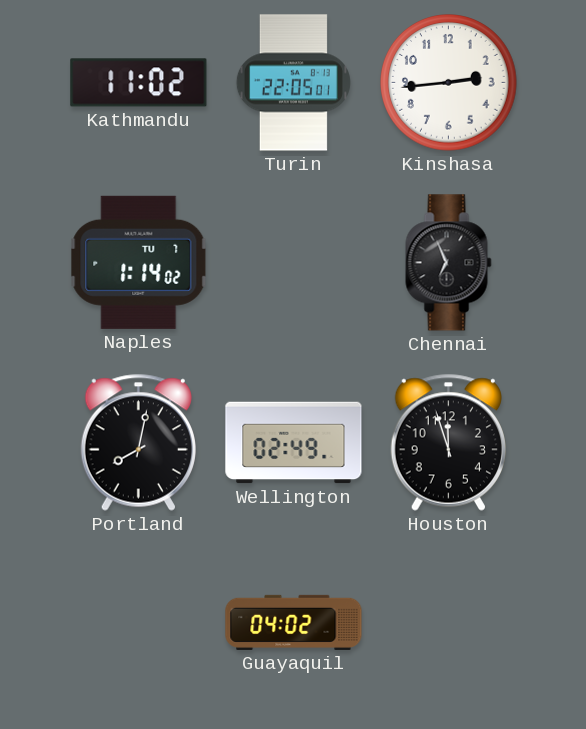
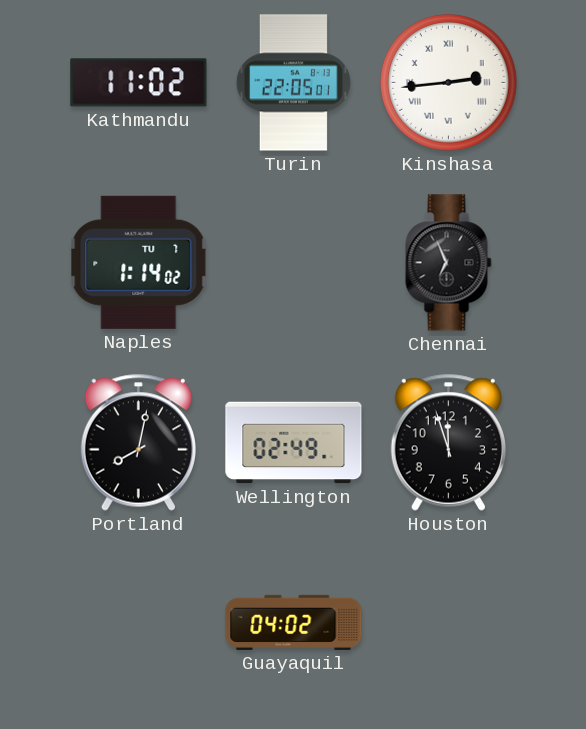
Kinshasa numerals: Arabic -> Roman
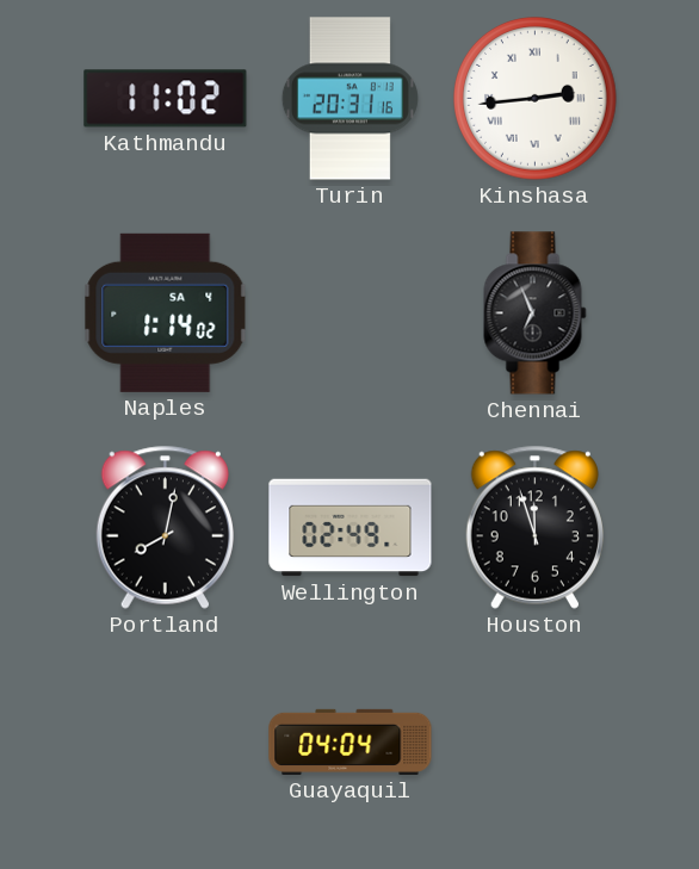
Turin: 22:05 -> 20:31
Naples date: TU 7 -> SA 4
Guayaquil: 04:02 -> 04:04
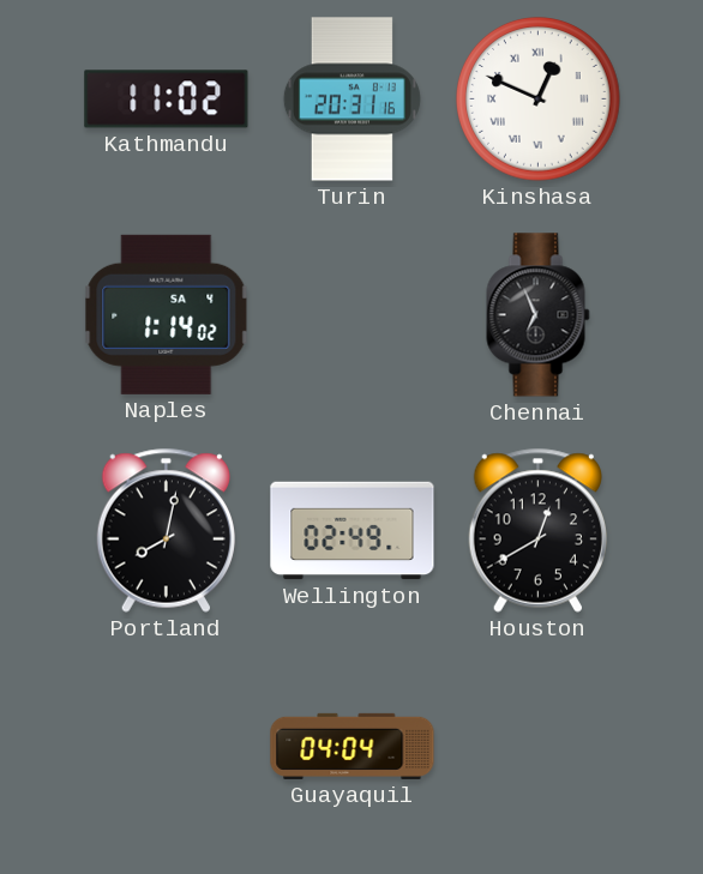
Kinshasa: 2:44 -> 12:49
Houston: 11:57 -> 12:40
